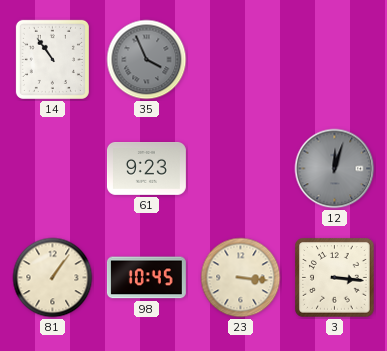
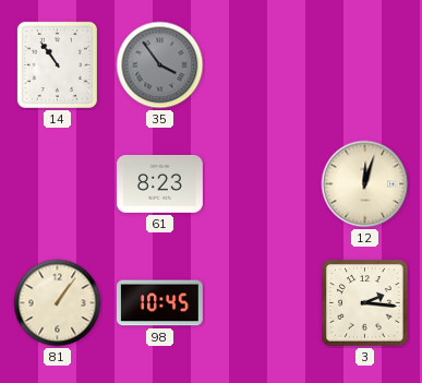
35: 3:56 -> 3:54
61: 9:23 -> 8:23
12 dial: grey -> cream
23: 3:16 -> none
3: 3:16 -> 2:16
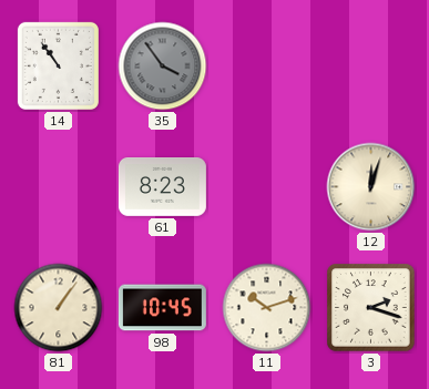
11: none -> 10:12
3: 2:16 -> 2:18
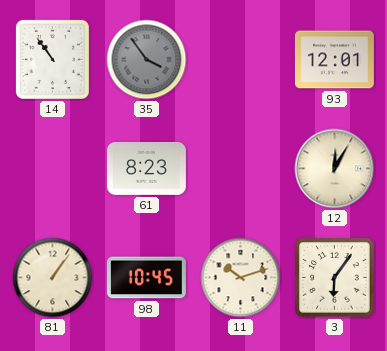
93: none -> 12:01
12: 12:03 -> 12:05
3: 2:18 -> 6:06
